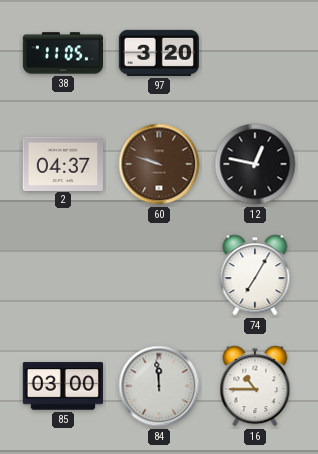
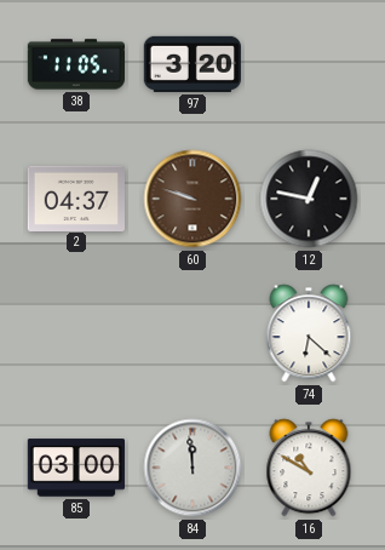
74: 7:05 -> 6:22
16: 10:45 -> 10:50
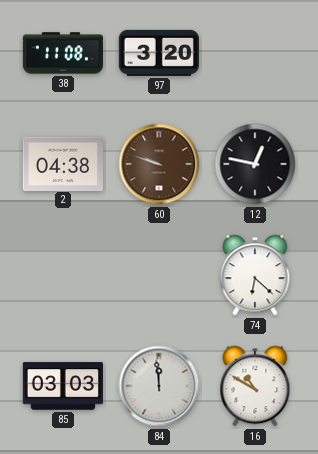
38: 11:05 -> 11:08
2: 04:37 -> 04:38
85: 03:00 -> 03:03
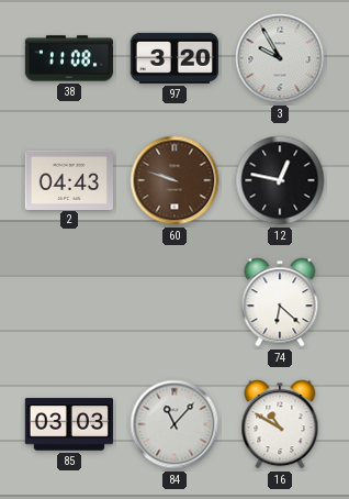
3: none -> 9:55
2: 04:38 -> 04:43
84: 11:59 -> 11:07
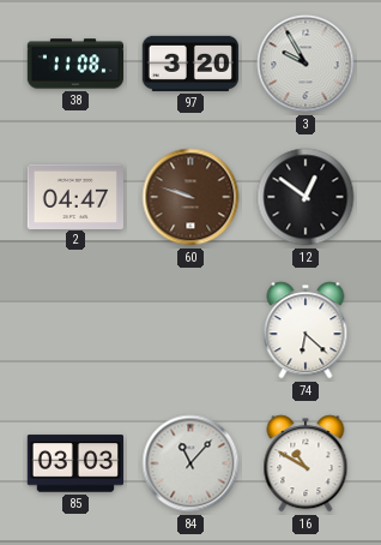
2: 04:43 -> 04:47
12: 12:47 -> 12:51
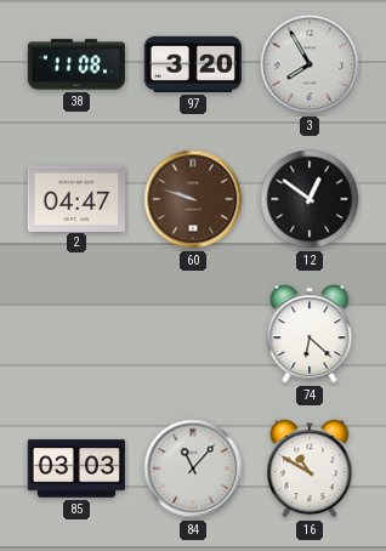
3: 9:55 -> 7:55
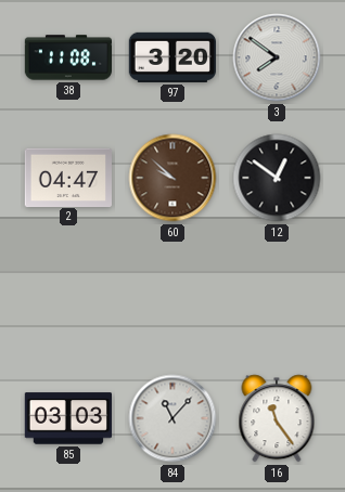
3: 7:55 -> 7:51
60: 9:48 -> 9:52
74: 6:22 -> none
16: 10:50 -> 11:24
